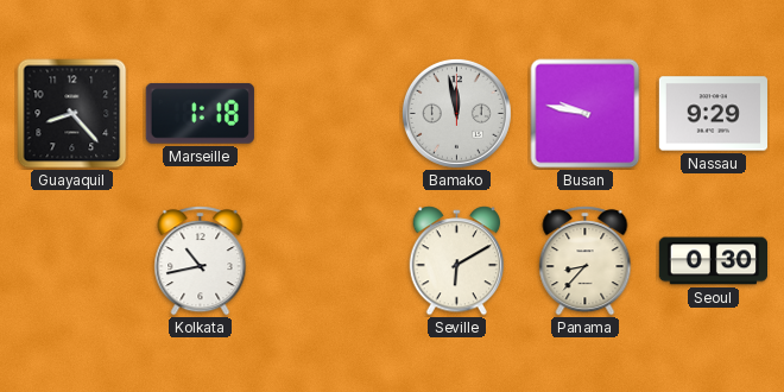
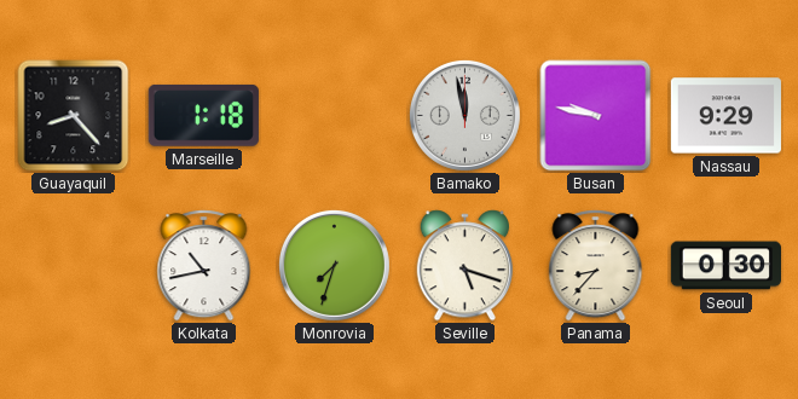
Monrovia: none -> 7:33
Seville: 6:10 -> 5:18
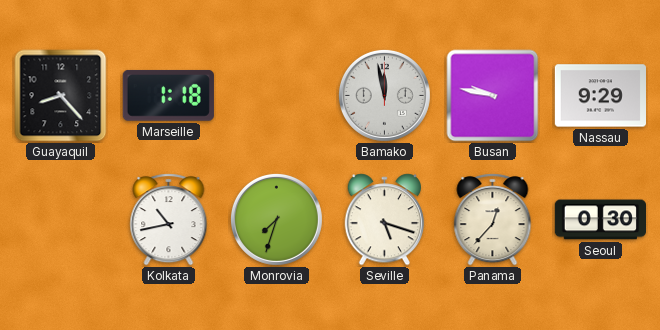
Panama: 8:37 -> 12:37
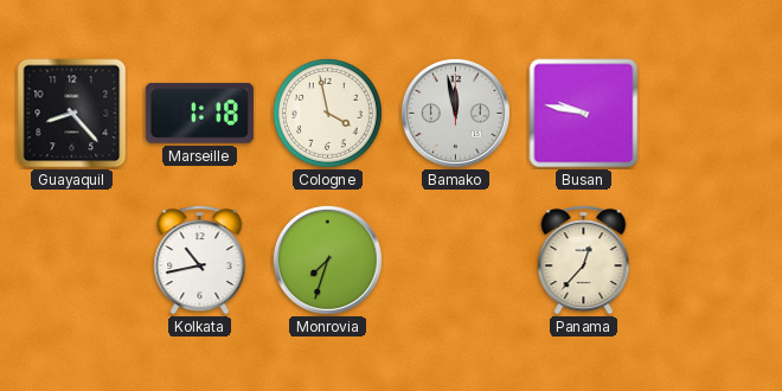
Cologne: none -> 3:58
Nassau: 9:29 -> none
Seville: 5:18 -> none
Seoul: 0:30 -> none
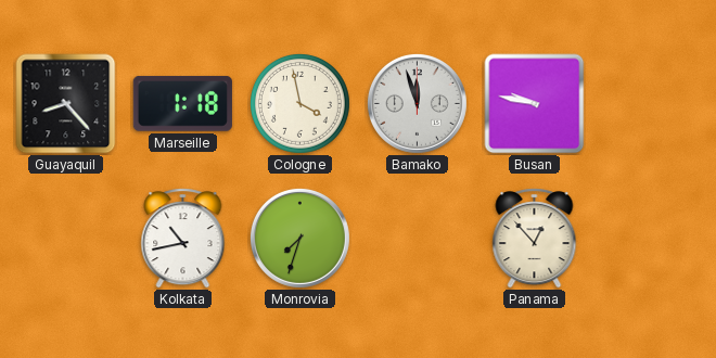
Bamako: 11:58 -> 11:57
Panama: 12:37 -> 12:53
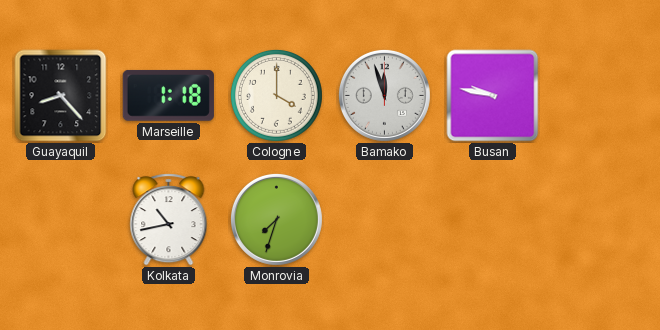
Cologne: 3:58 -> 4:00
Panama: 12:53 -> none
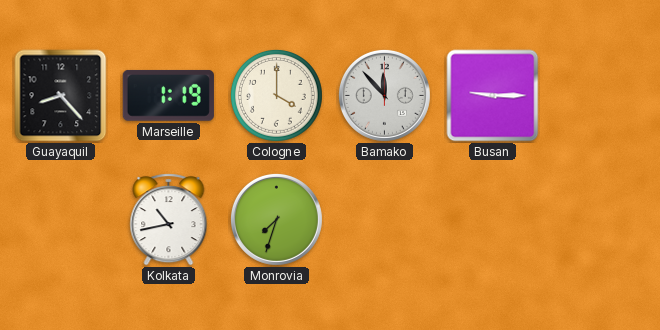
Marseille: 1:18 -> 1:19
Bamako: 11:57 -> 11:53
Busan: 9:47 -> 9:15
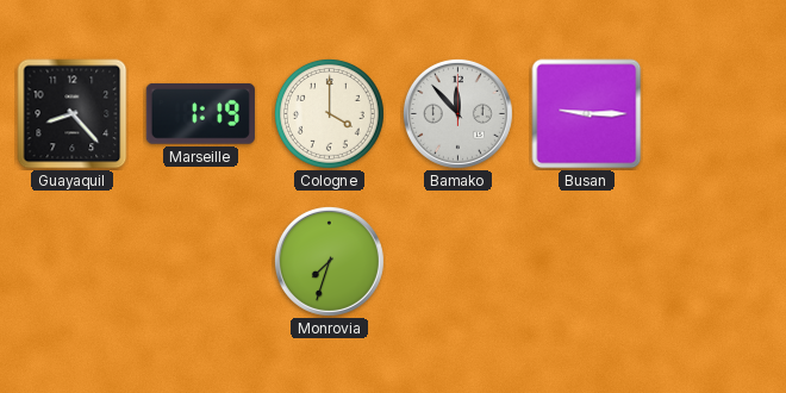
Kolkata: 10:43 -> none
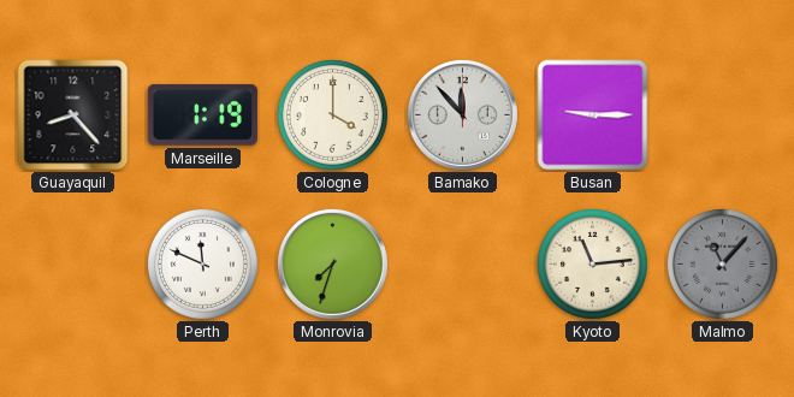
Perth: none -> 11:49
Kyoto: none -> 11:14
Malmo: none -> 11:07
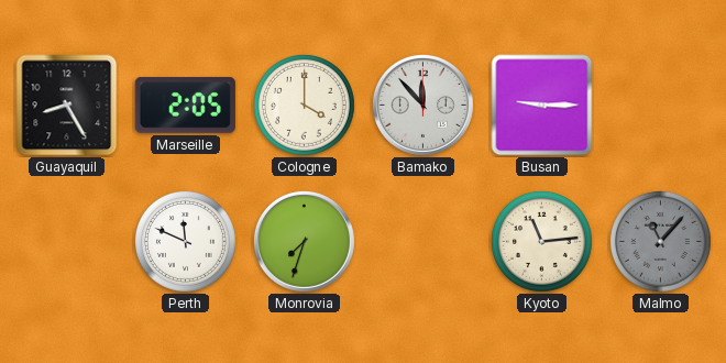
Guayaquil: 8:23 -> 8:25
Marseille: 1:19 -> 2:05
